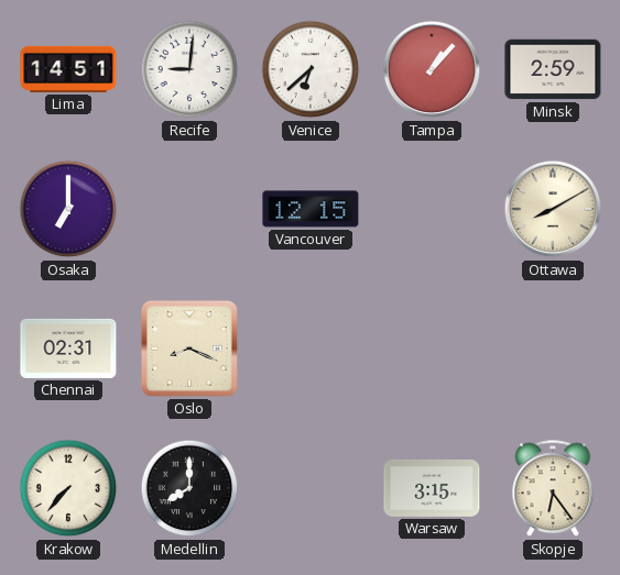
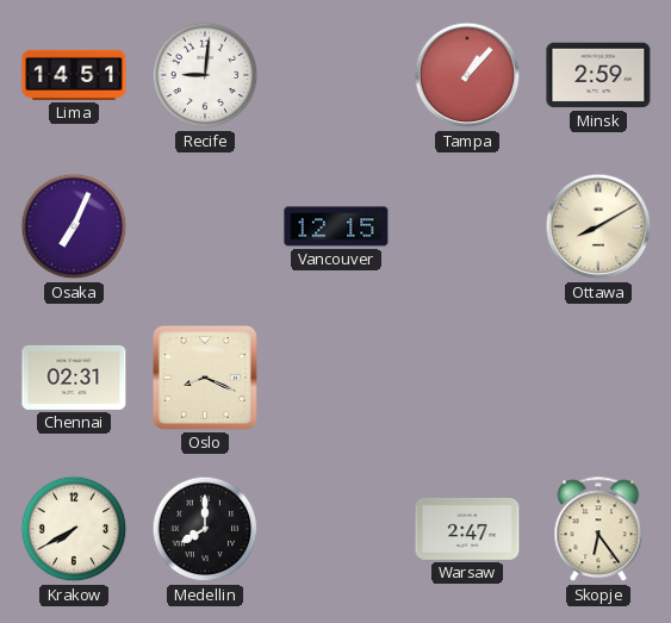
Venice: 6:38 -> none
Osaka: 7:00 -> 7:04
Krakow: 7:37 -> 7:40
Warsaw: 3:15 -> 2:47
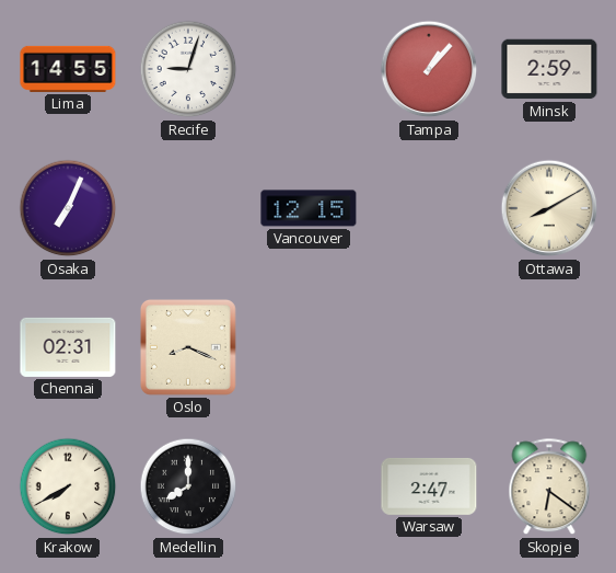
Lima: 14:51 -> 14:55
Recife: 9:01 -> 9:03
Skopje: 6:24 -> 6:21
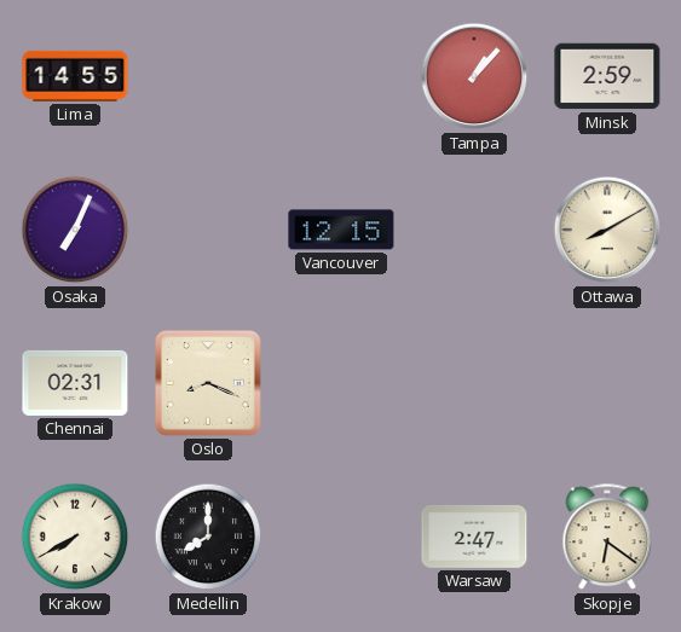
Recife: 9:03 -> none
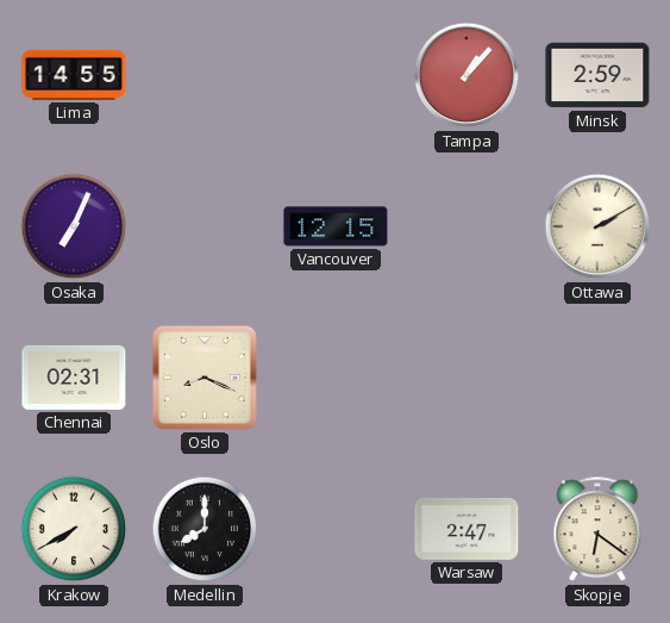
Ottawa: 8:10 -> 2:10
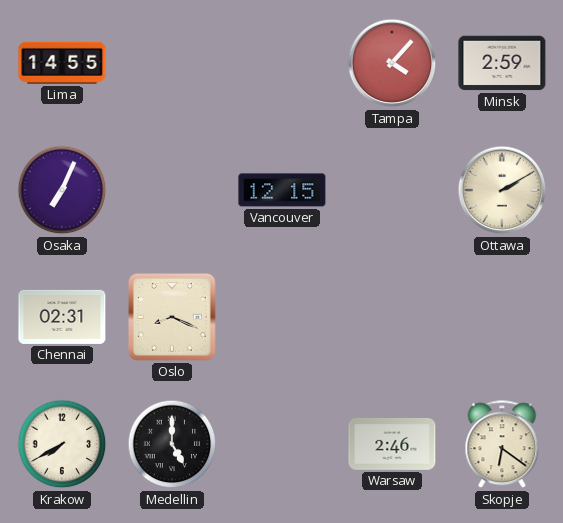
Tampa: 1:07 -> 4:07
Medellin: 8:00 -> 5:00
Warsaw: 2:47 -> 2:46
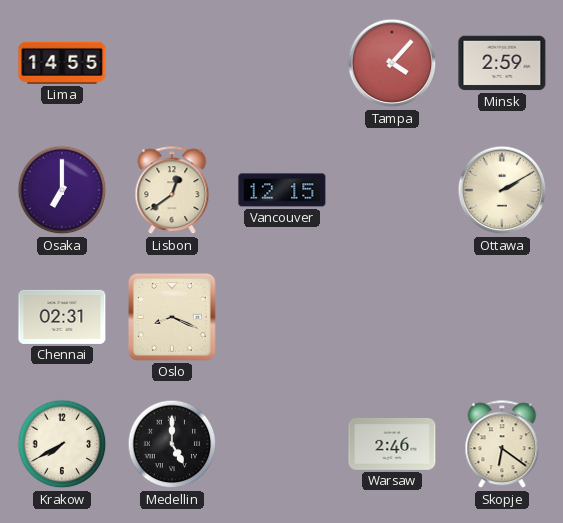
Osaka: 7:04 -> 7:00
Lisbon: none -> 12:39
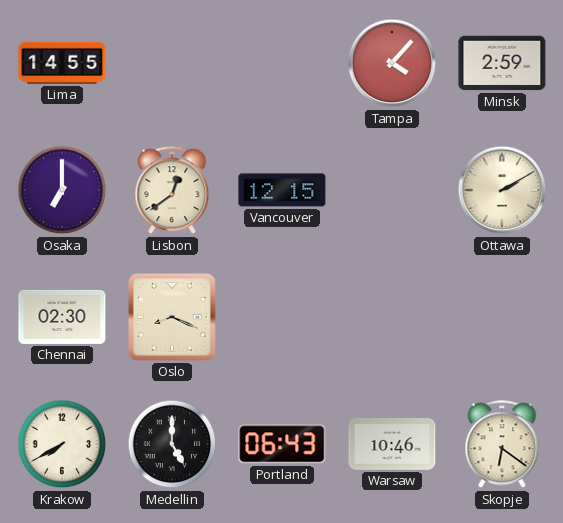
Chennai: 02:31 -> 02:30
Portland: none -> 06:43
Warsaw: 2:46 -> 10:46
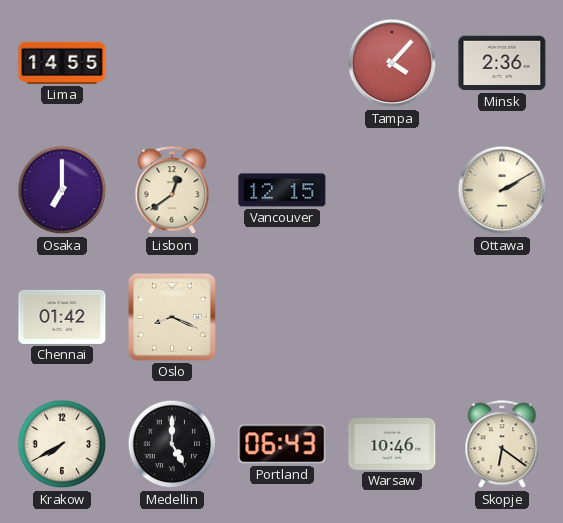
Minsk: 2:59 -> 2:36
Chennai: 02:30 -> 01:42
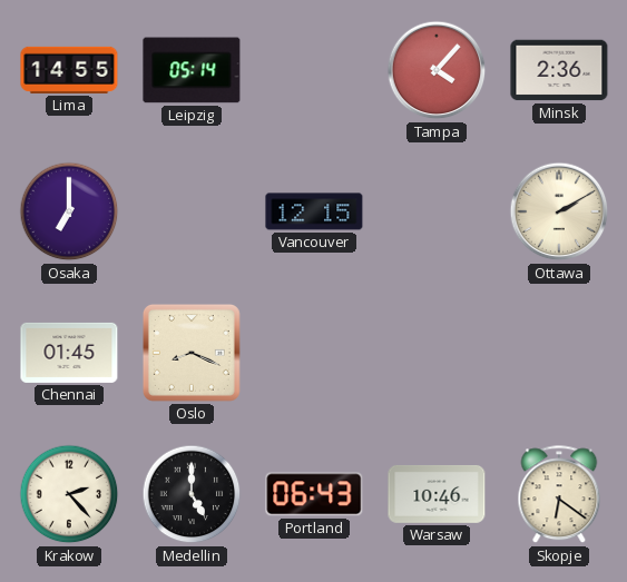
Leipzig: none -> 05:14
Lisbon: 12:39 -> none
Chennai: 01:42 -> 01:45
Krakow: 7:40 -> 2:23
